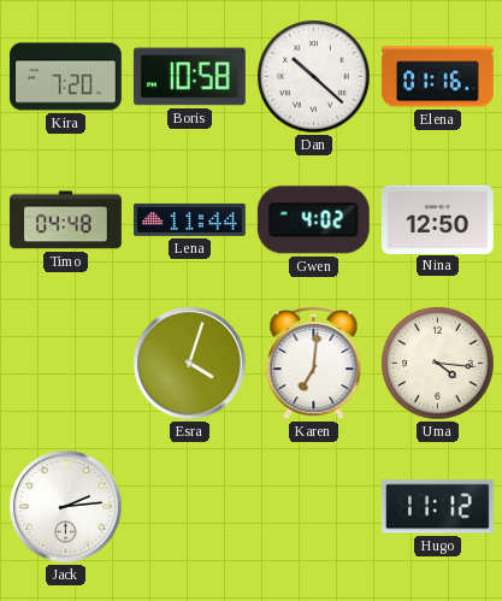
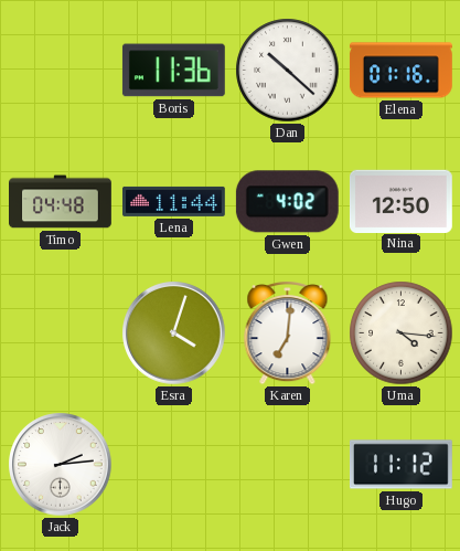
Kira: 7:20 -> none
Boris: 10:58 -> 11:36
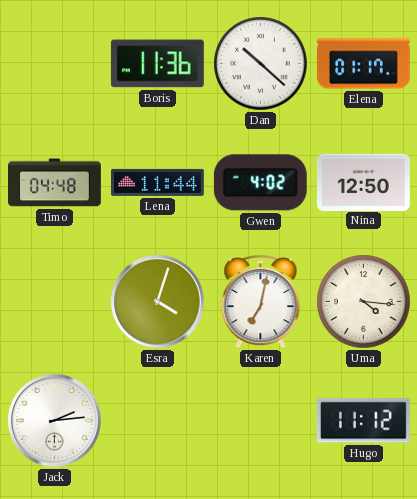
Elena: 01:16 -> 01:17
Karen: 7:01 -> 7:02
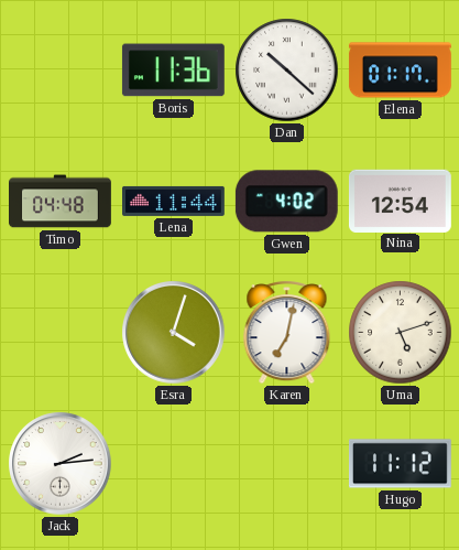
Nina: 12:50 -> 12:54
Uma: 4:16 -> 5:12
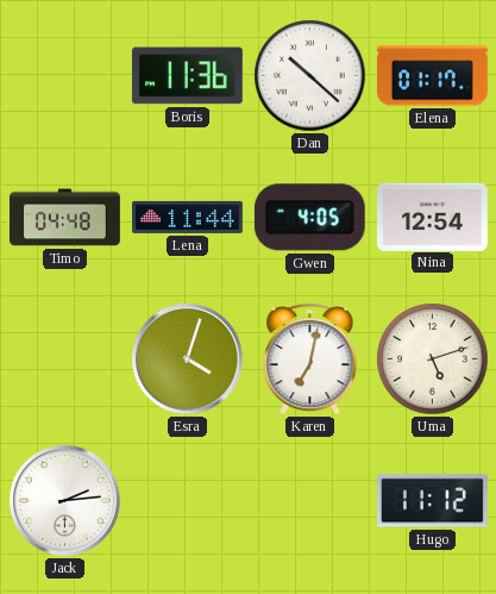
Gwen: 4:02 -> 4:05
